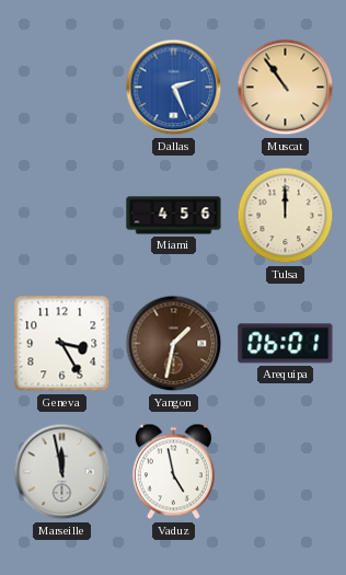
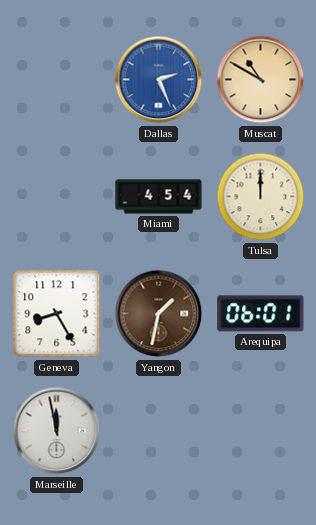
Muscat: 10:54 -> 10:50
Miami: 4:56 -> 4:54
Geneva: 3:25 -> 8:25
Vaduz: 4:58 -> none
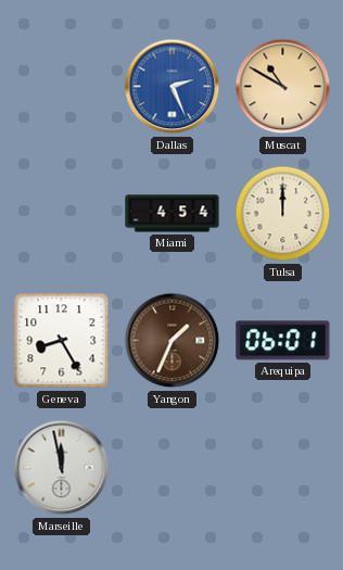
Yangon: 1:32 -> 1:34
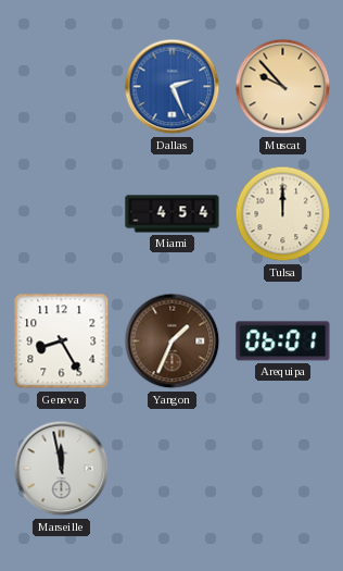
Muscat: 10:50 -> 9:53
